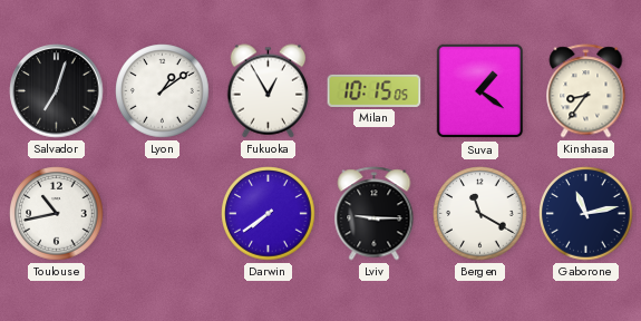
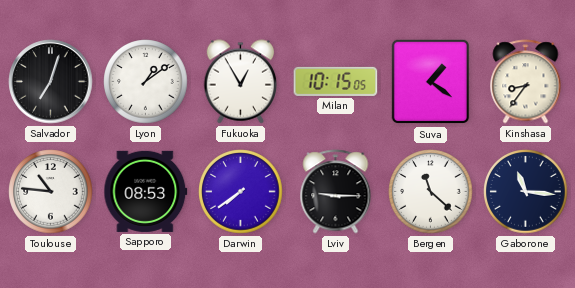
Toulouse: 10:43 -> 10:46
Sapporo: none -> 08:53
Bergen: 11:20 -> 11:22
Gaborone: 11:13 -> 11:16
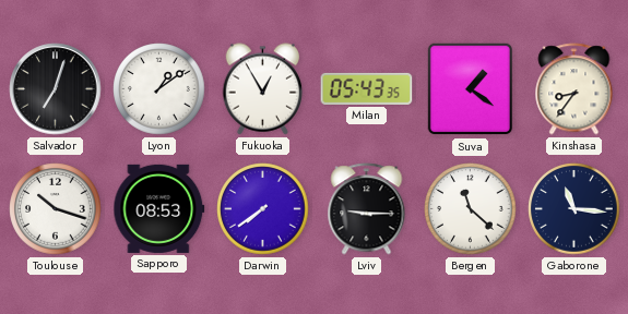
Milan: 10:15 -> 05:43
Toulouse: 10:46 -> 10:18
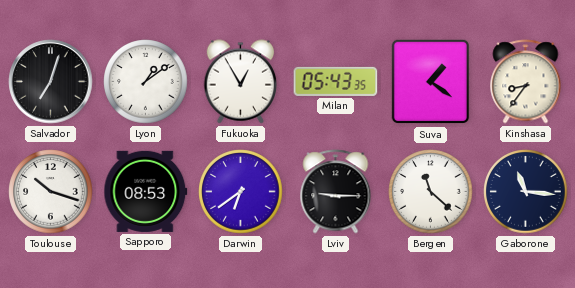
Darwin: 7:39 -> 6:39
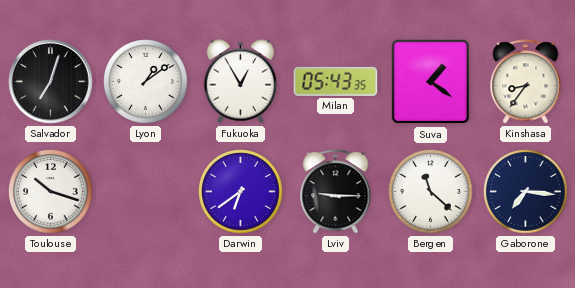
Sapporo: 08:53 -> none
Gaborone: 11:16 -> 7:16
